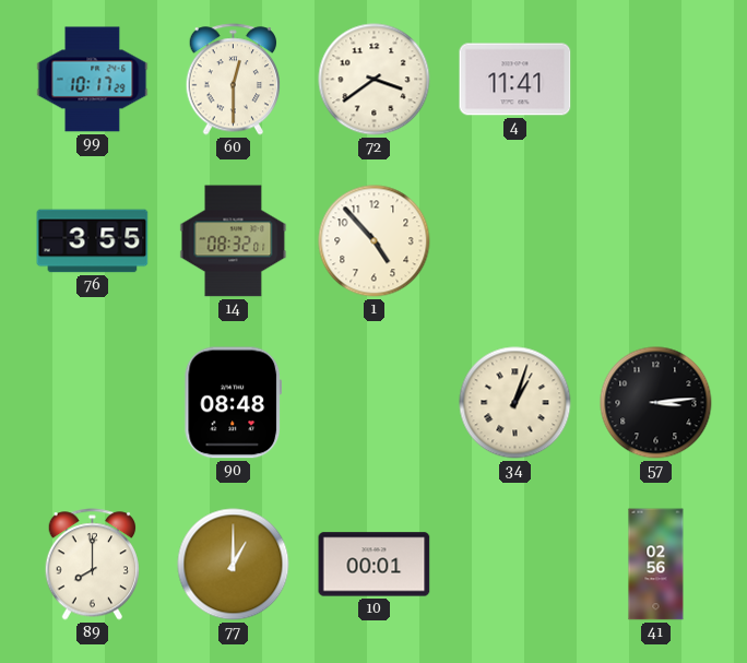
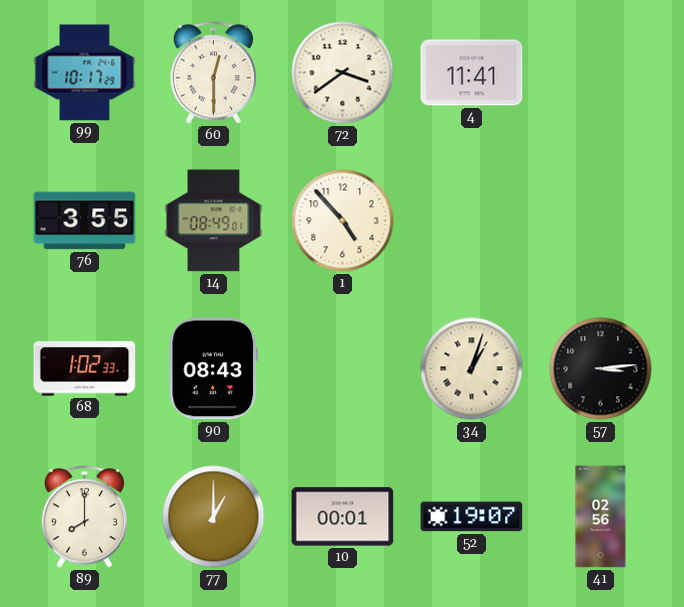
14: 08:32 -> 08:49
68: none -> 1:02
90: 08:48 -> 08:43
52: none -> 19:07
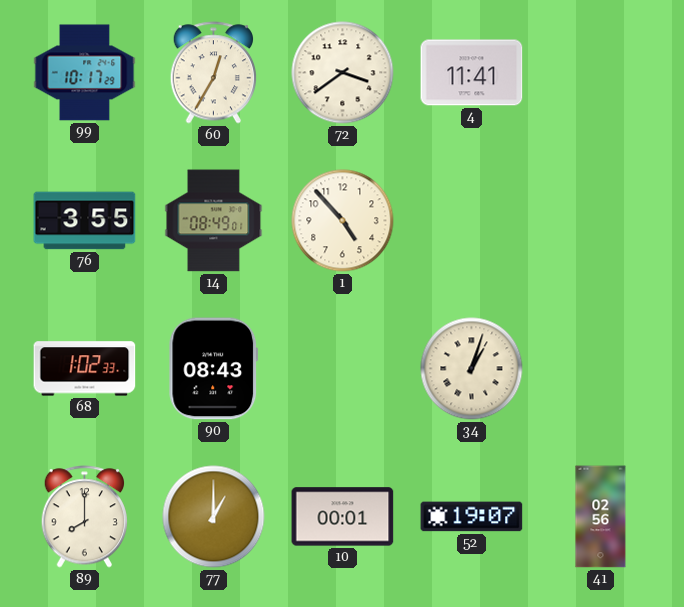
60: 12:30 -> 12:35
57: 3:14 -> none
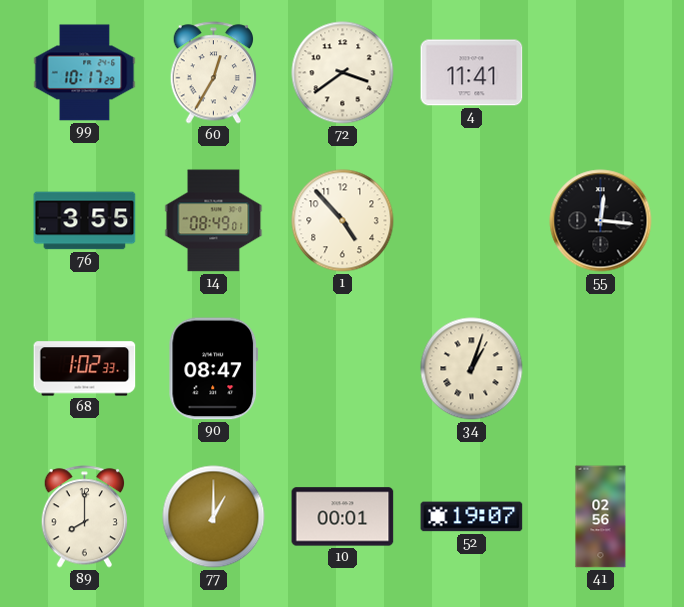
55: none -> 12:16
90: 08:43 -> 08:47
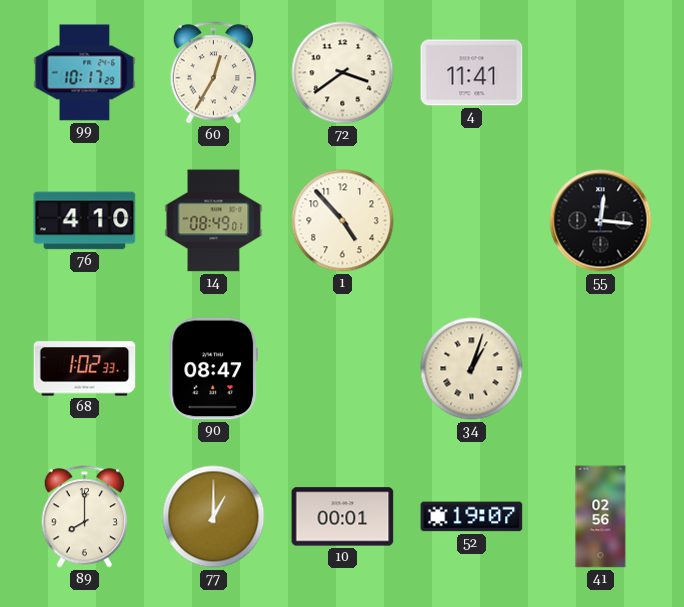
76: 3:55 -> 4:10
